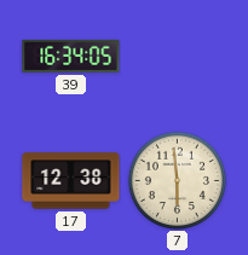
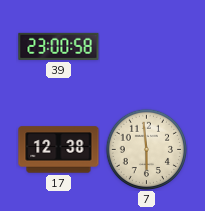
39: 16:34 -> 23:00
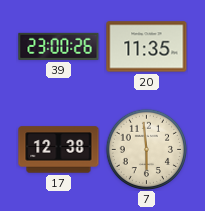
39: 23:00:58 -> 23:00:26
20: none -> 11:35
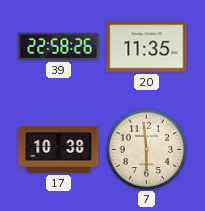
39: 23:00 -> 22:58
17: 12:38 -> 10:38
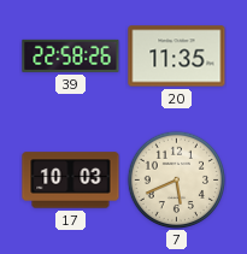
17: 10:38 -> 10:03
7: 5:59 -> 5:41
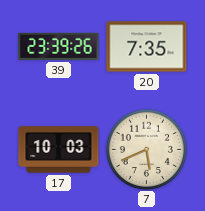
39: 22:58 -> 23:39
20: 11:35 -> 7:35
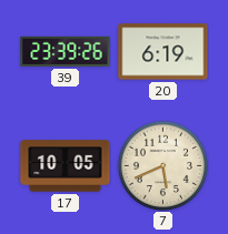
20: 7:35 -> 6:19
17: 10:03 -> 10:05
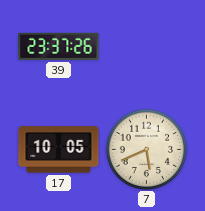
39: 23:39 -> 23:37
20: 6:19 -> none
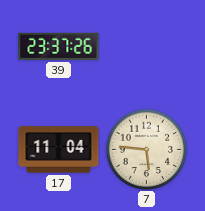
17: 10:05 -> 11:04
7: 5:41 -> 5:46
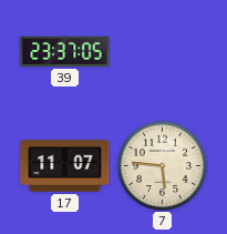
39: 23:37:26 -> 23:37:05
17: 11:04 -> 11:07
